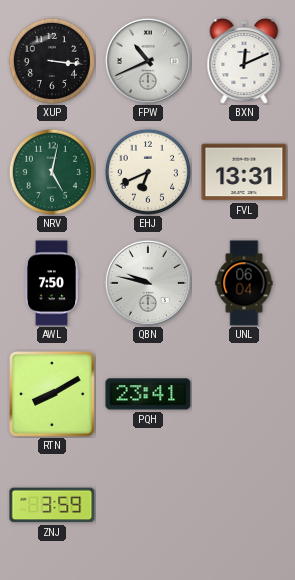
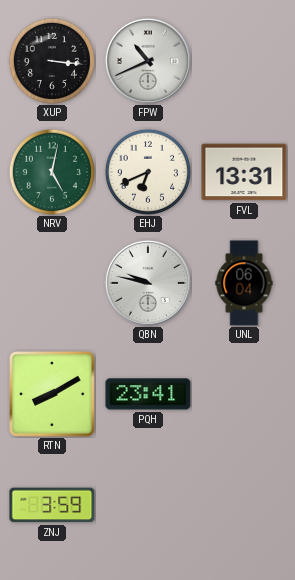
BXN: 12:11 -> none
AWL: 7:50 -> none
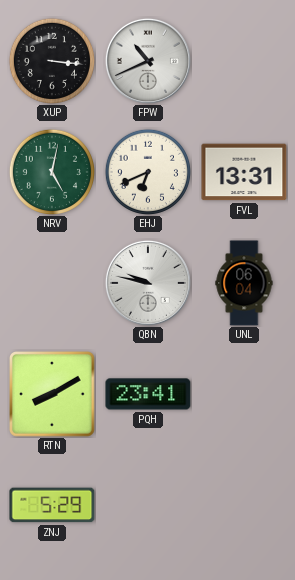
ZNJ: 3:59 -> 5:29
